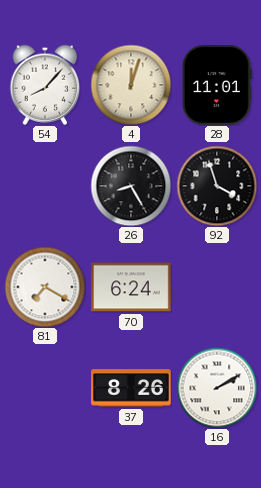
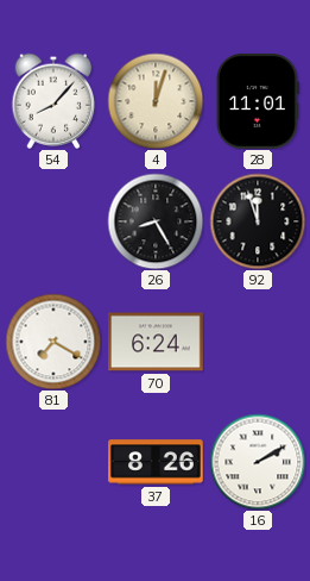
92: 3:57 -> 11:57
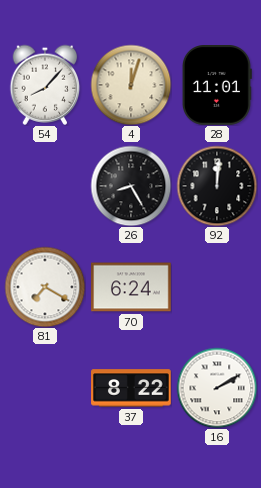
92: 11:57 -> 12:01
37: 8:26 -> 8:22
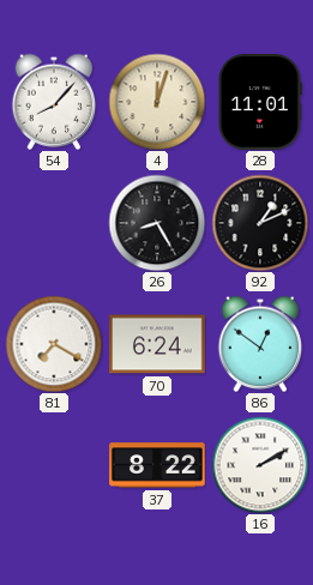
92: 12:01 -> 1:11
86: none -> 12:51
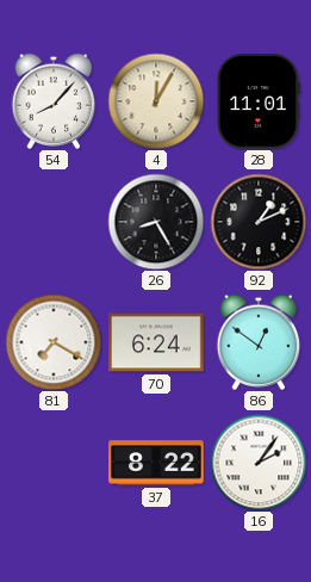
4: 12:03 -> 12:05
16: 2:10 -> 2:06
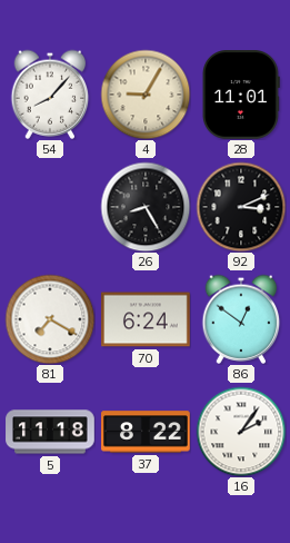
4: 12:05 -> 9:05
92: 1:11 -> 3:11
5: none -> 11:18
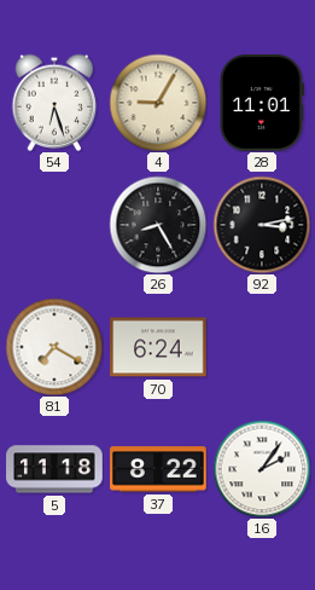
54: 8:07 -> 6:27
92: 3:11 -> 3:13
86: 12:51 -> none
